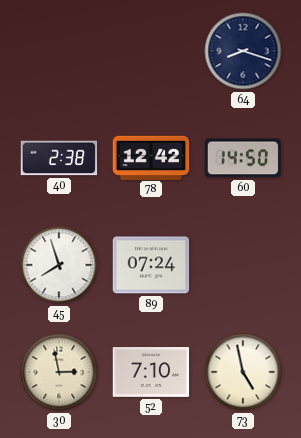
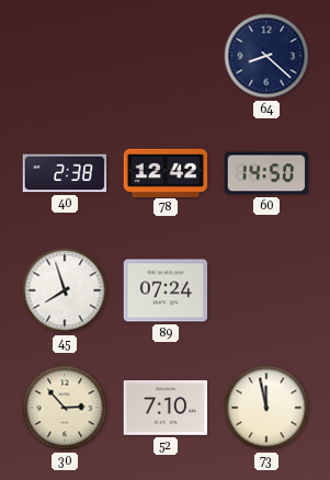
64: 8:18 -> 8:22
30: 2:58 -> 2:53
73: 4:58 -> 11:58
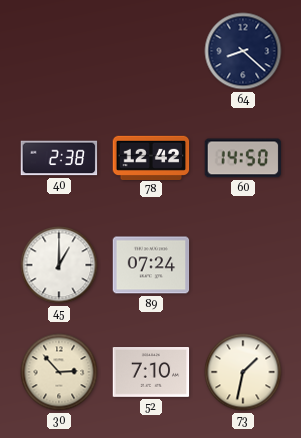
45: 7:57 -> 1:00
73: 11:58 -> 1:32
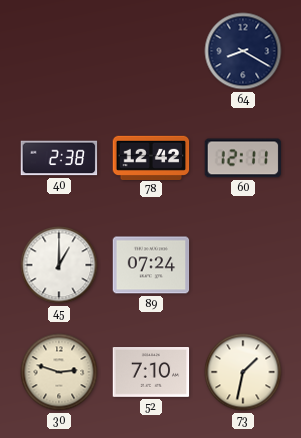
64: 8:22 -> 8:20
60: 14:50 -> 12:11
30: 2:53 -> 2:48
